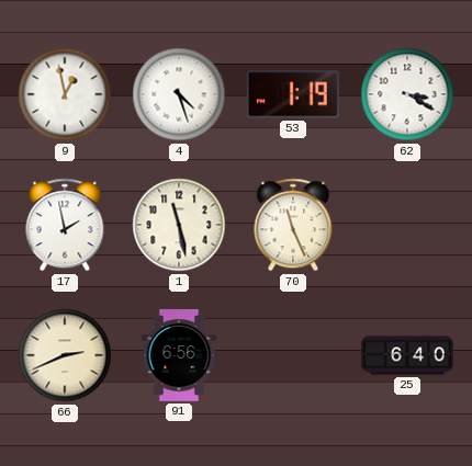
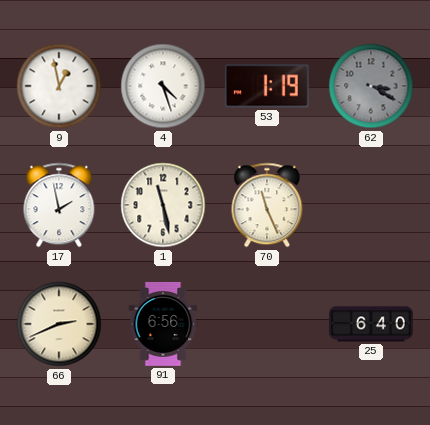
62 dial: white -> grey
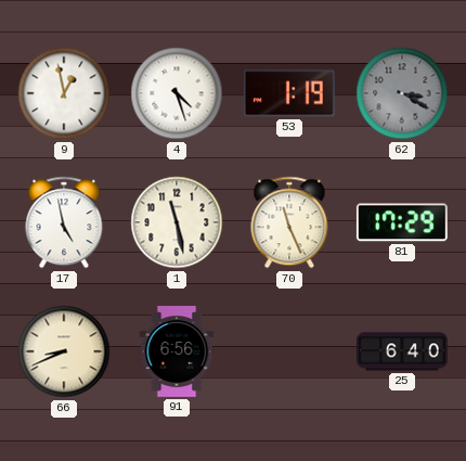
17: 1:58 -> 4:58
81: none -> 17:29
66: 2:41 -> 8:41
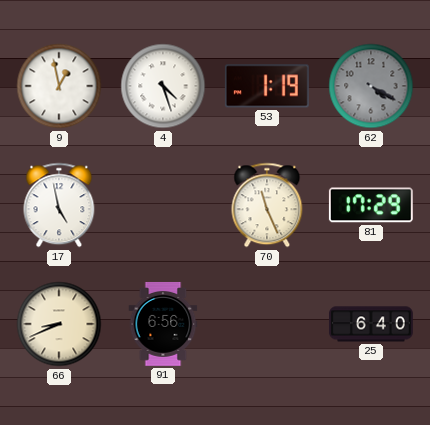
62: 3:20 -> 4:20
1: 11:28 -> none
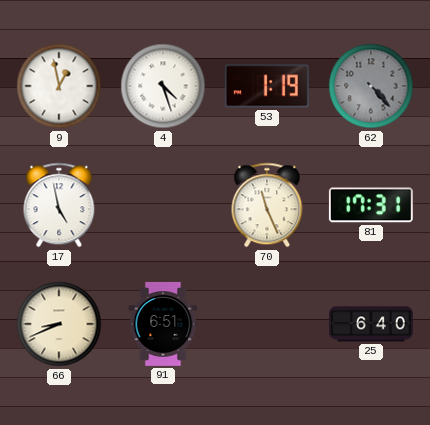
62: 4:20 -> 4:23
81: 17:29 -> 17:31
91: 6:56 -> 6:51
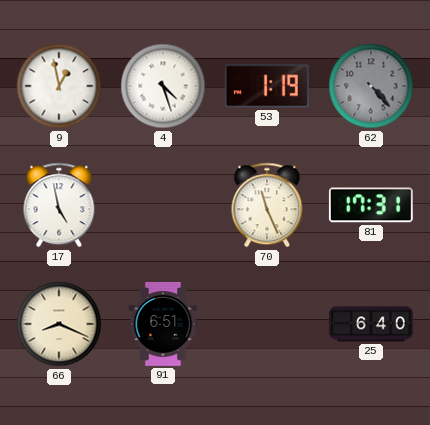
66: 8:41 -> 8:19
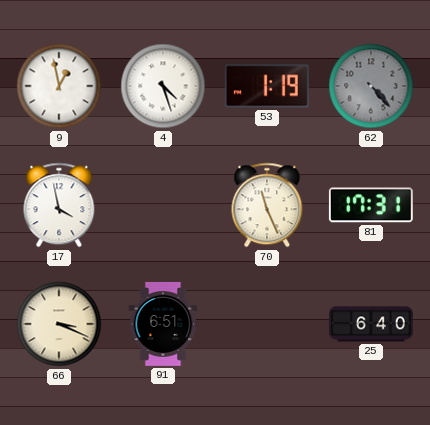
17: 4:58 -> 3:58
66: 8:19 -> 3:19
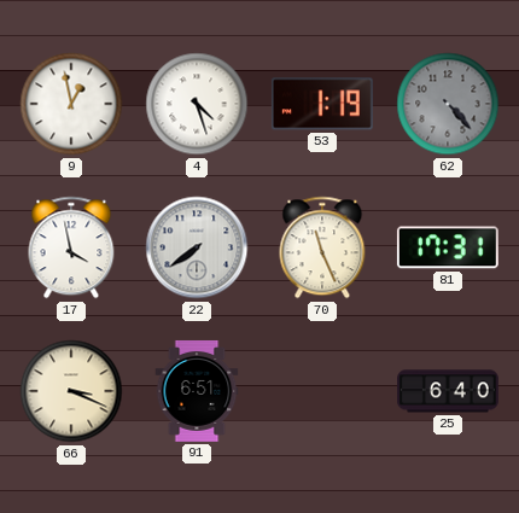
22: none -> 7:39
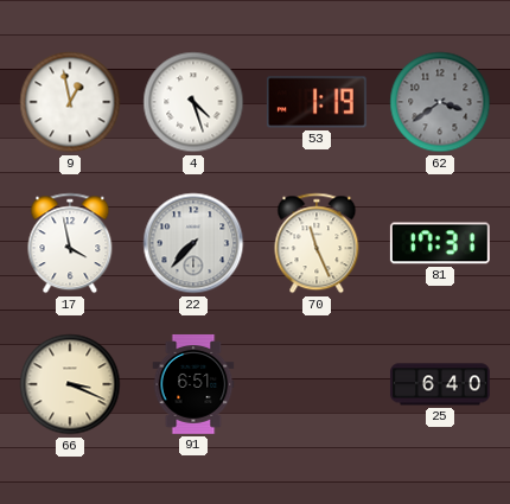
62: 4:23 -> 3:39
22: 7:39 -> 7:37
